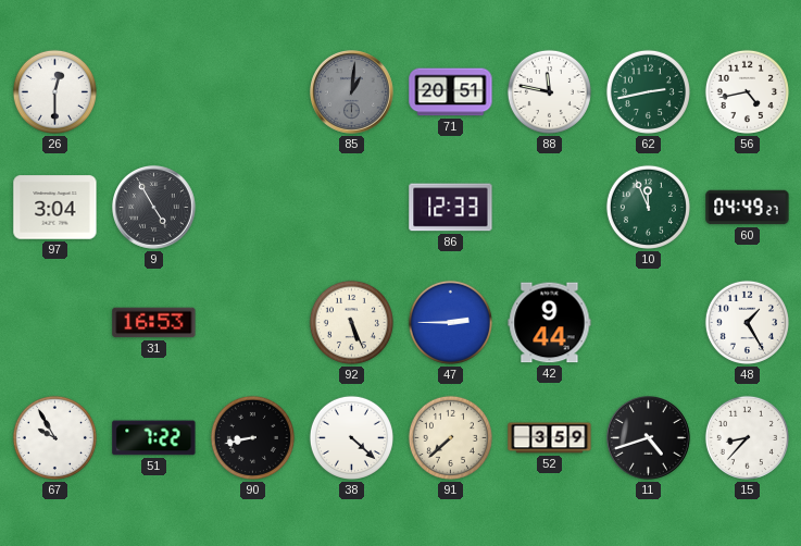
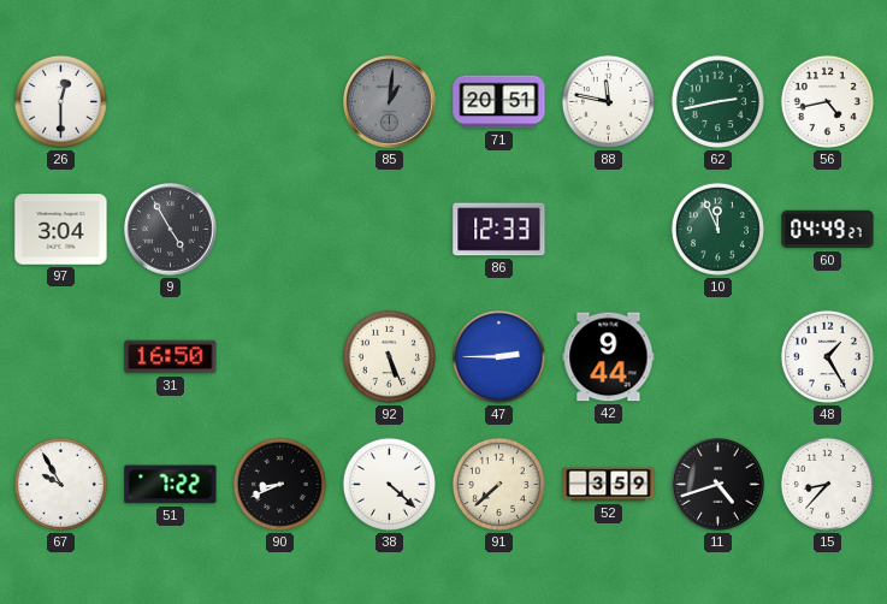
31: 16:53 -> 16:50
90: 8:43 -> 8:41
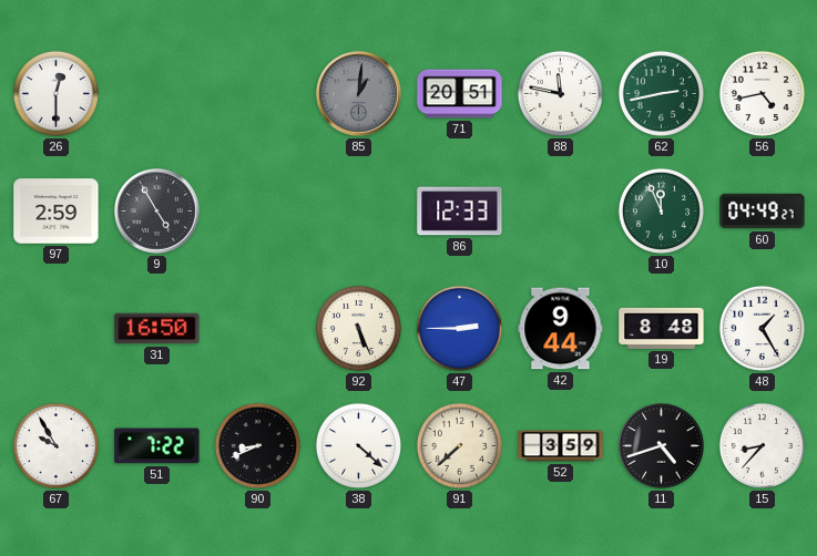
97: 3:04 -> 2:59
19: none -> 8:48
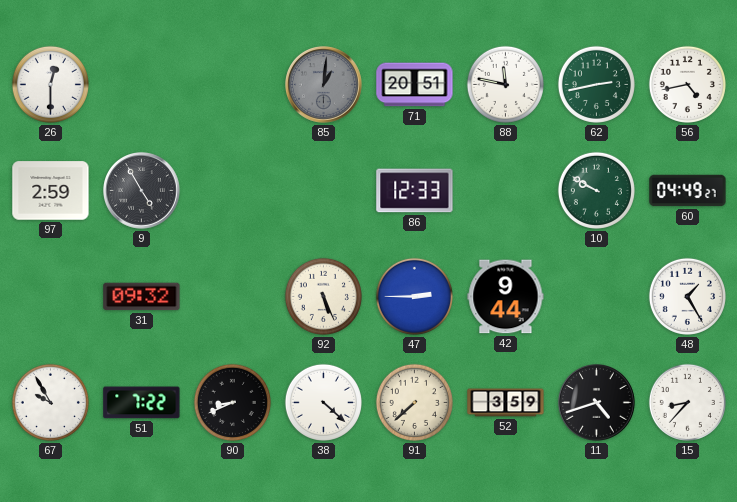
10: 11:56 -> 9:50
31: 16:50 -> 09:32
19: 8:48 -> none
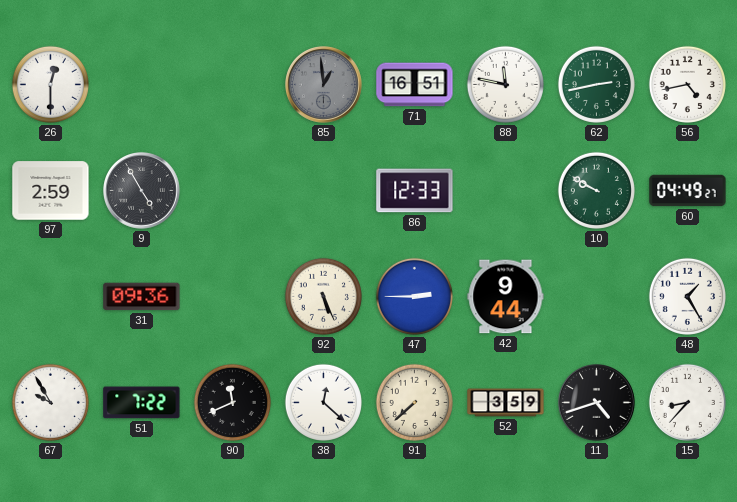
85: 1:01 -> 12:59
71: 20:51 -> 16:51
31: 09:32 -> 09:36
90: 8:41 -> 11:41
38: 4:22 -> 12:22
